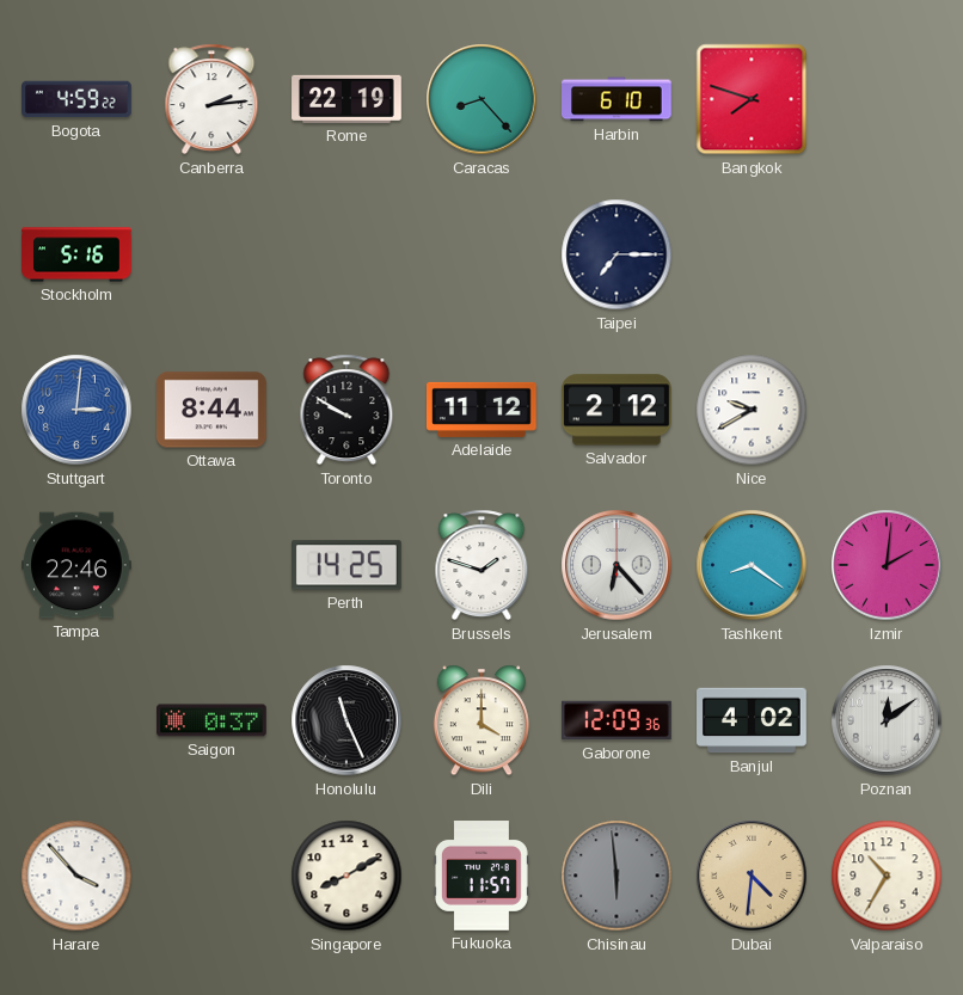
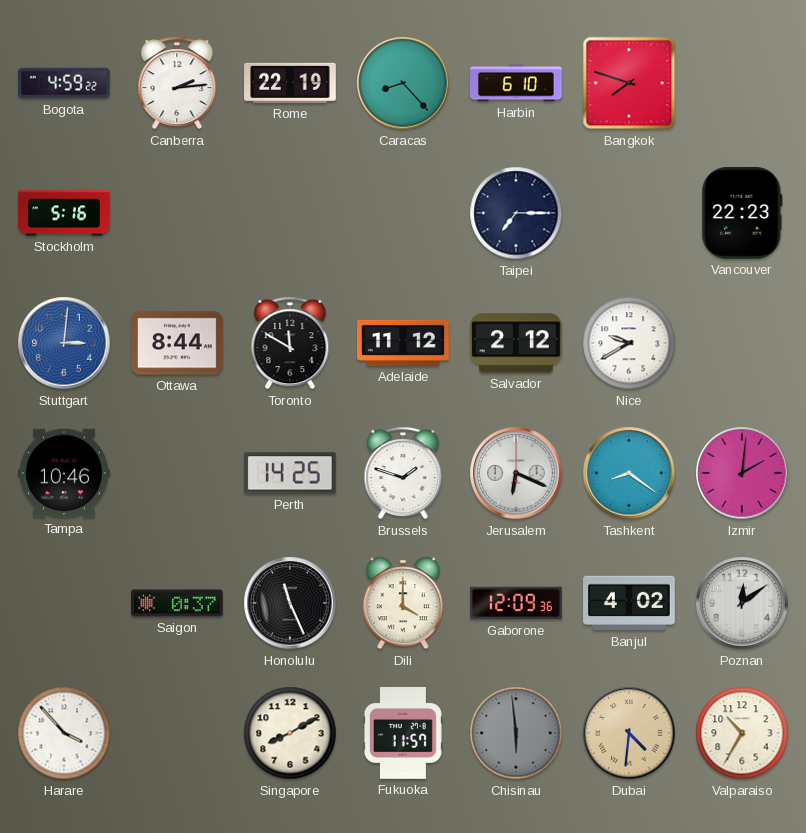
Vancouver: none -> 22:23
Toronto: 9:50 -> 11:50
Tampa: 22:46 -> 10:46
Jerusalem: 6:23 -> 6:19
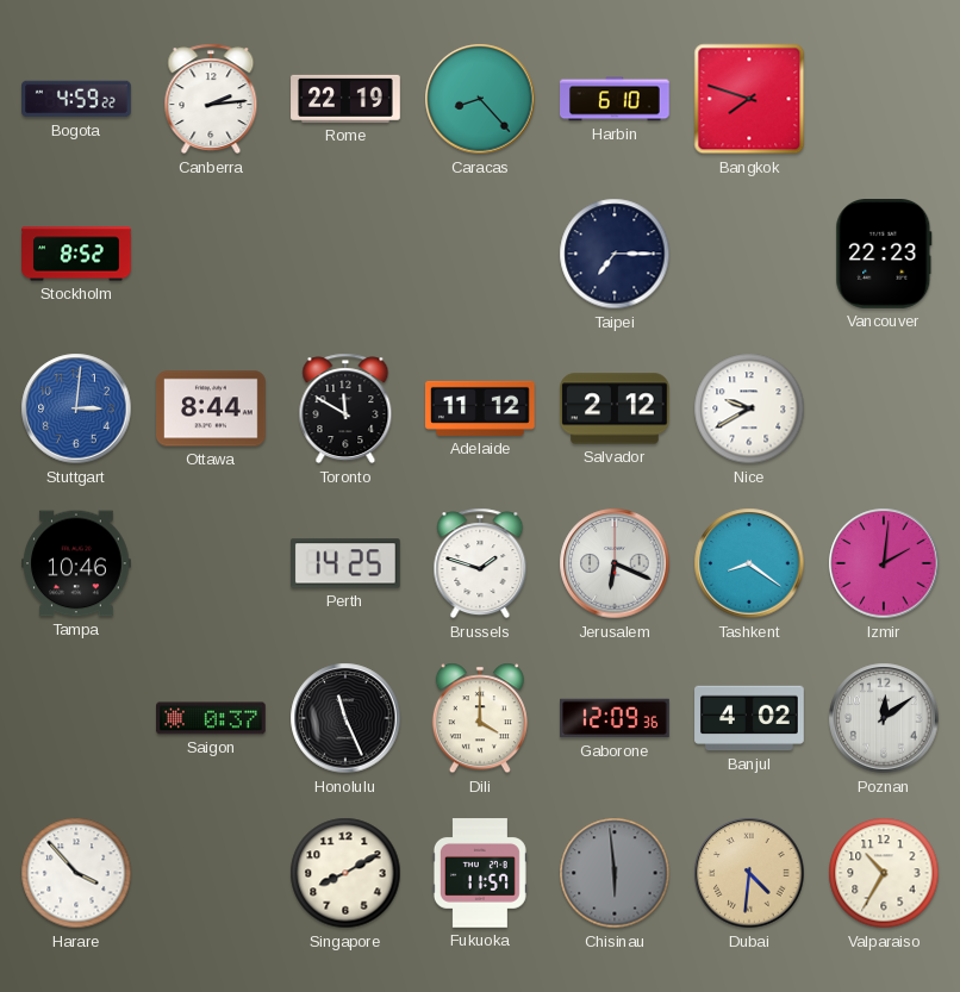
Stockholm: 5:16 -> 8:52
